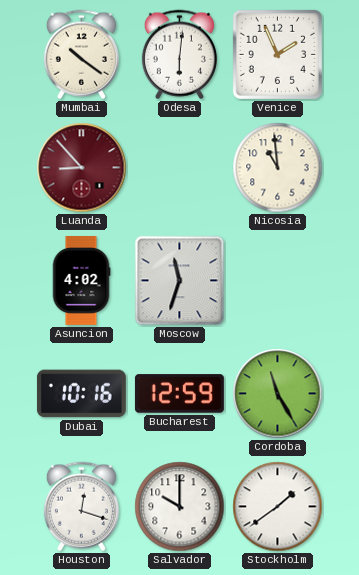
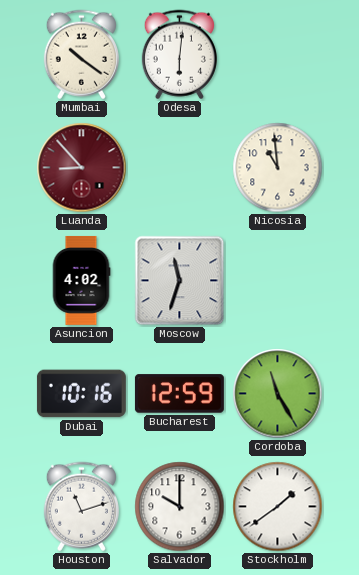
Venice: 1:56 -> none
Houston: 12:18 -> 11:12
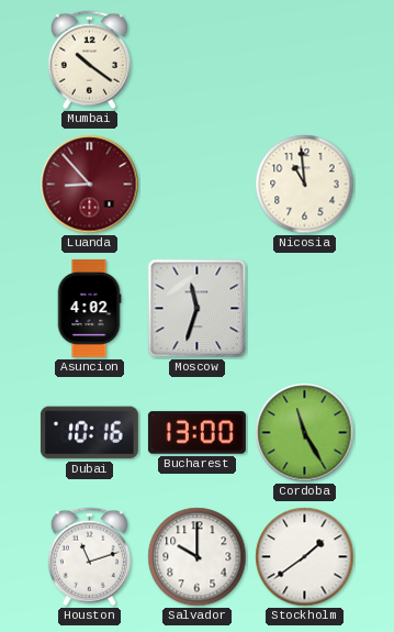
Odesa: 6:01 -> none
Bucharest: 12:59 -> 13:00
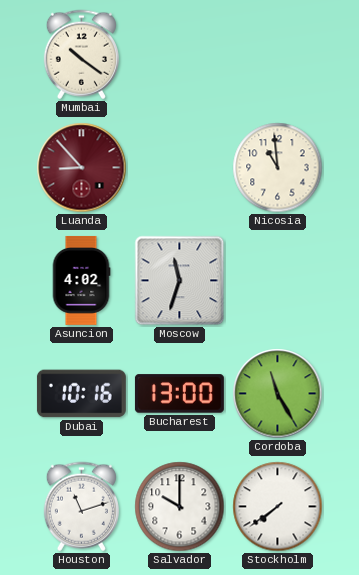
Stockholm: 1:39 -> 7:39
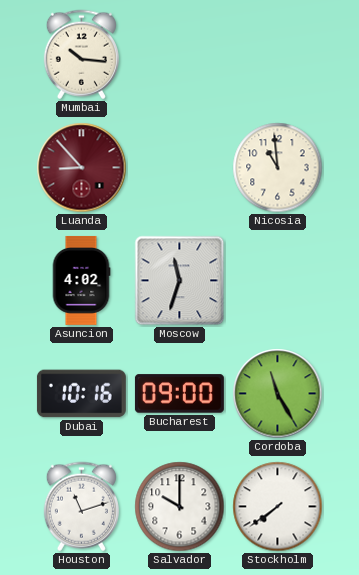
Mumbai: 10:21 -> 10:16
Bucharest: 13:00 -> 09:00
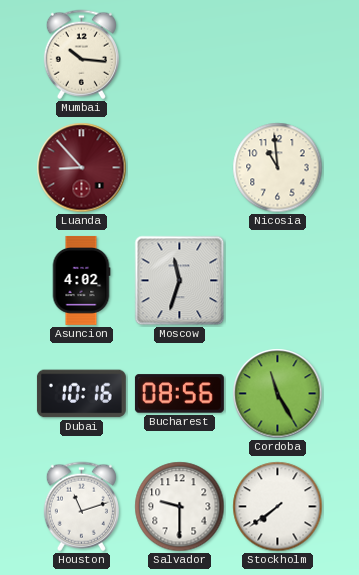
Bucharest: 09:00 -> 08:56
Salvador: 10:00 -> 9:30
